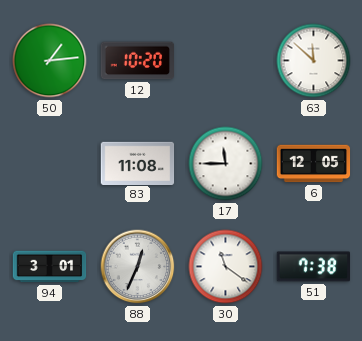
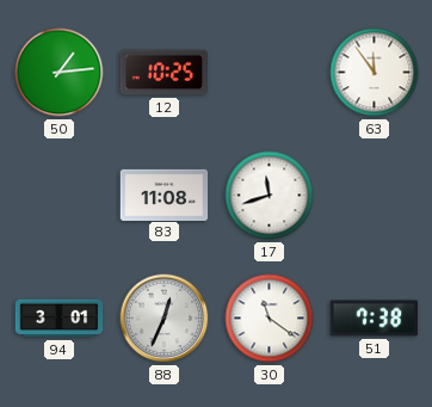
12: 10:20 -> 10:25
63: 11:52 -> 11:54
17: 11:45 -> 11:42
6: 12:05 -> none
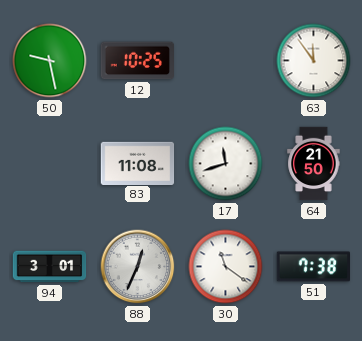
50: 1:14 -> 9:28
64: none -> 21:50
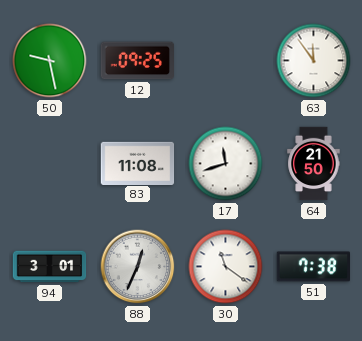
12: 10:25 -> 09:25
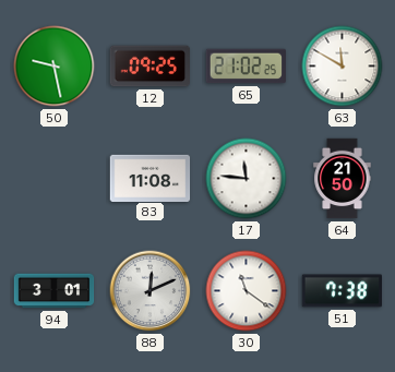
65: none -> 21:02
63: 11:54 -> 11:50
17: 11:42 -> 11:46
88: 12:34 -> 12:11
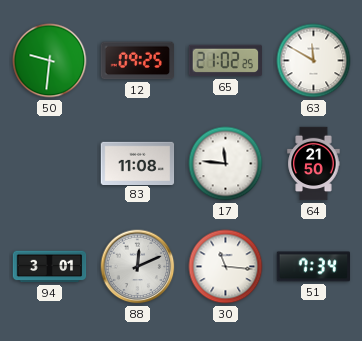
50: 9:28 -> 9:31
30: 11:21 -> 11:16
51: 7:38 -> 7:34
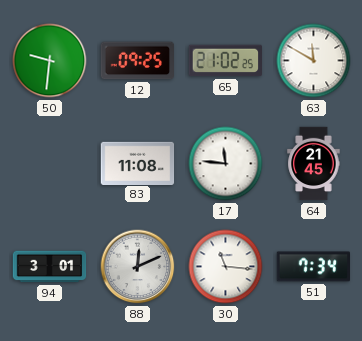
64: 21:50 -> 21:45
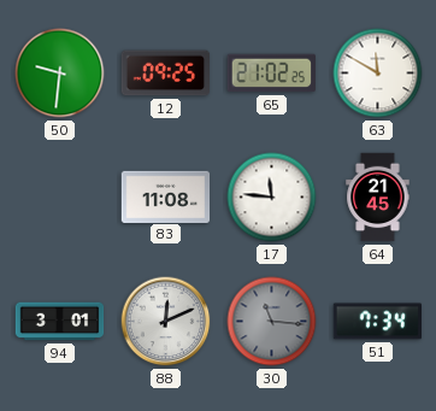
30 dial: white -> grey
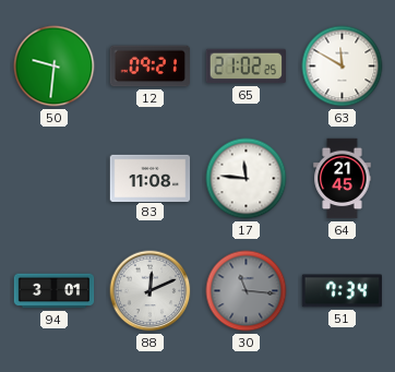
12: 09:25 -> 09:21
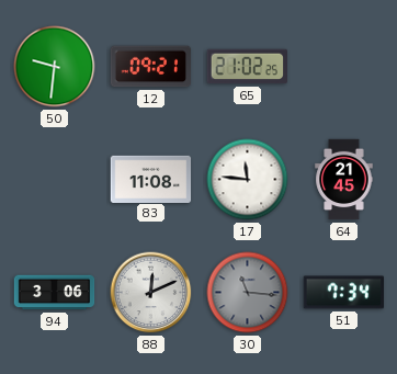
63: 11:50 -> none
94: 3:01 -> 3:06
